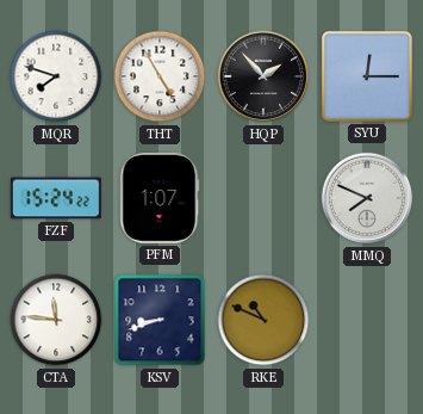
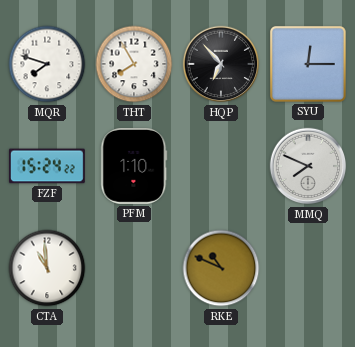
THT: 4:55 -> 7:55
HQP: 1:53 -> 6:53
PFM: 1:07 -> 1:10
CTA: 11:46 -> 10:59
KSV: 8:42 -> none
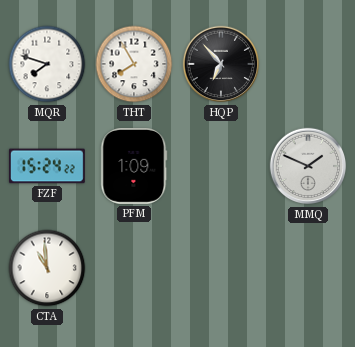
SYU: 12:15 -> none
PFM: 1:10 -> 1:09
MMQ: 7:49 -> 1:49
RKE: 10:49 -> none
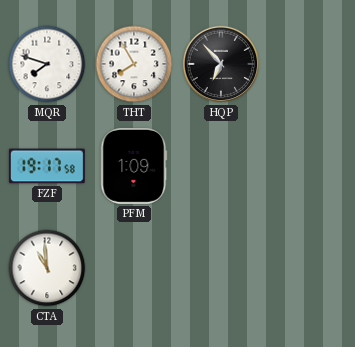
FZF: 15:24 -> 19:17
MMQ: 1:49 -> none
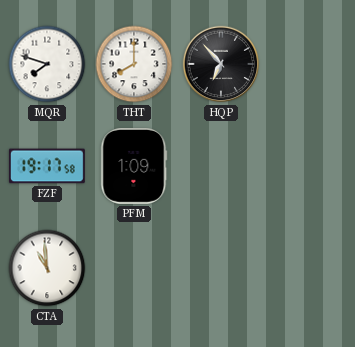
THT: 7:55 -> 8:00
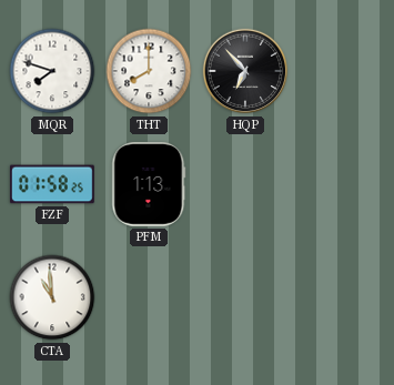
FZF: 19:17 -> 01:58
PFM: 1:09 -> 1:13
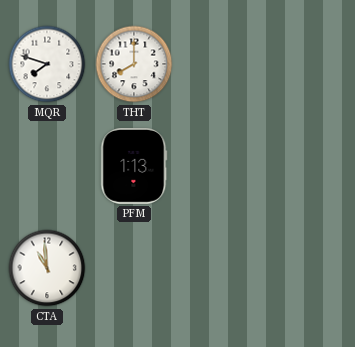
HQP: 6:53 -> none
FZF: 01:58 -> none
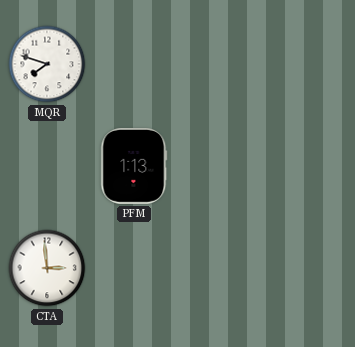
THT: 8:00 -> none
CTA: 10:59 -> 2:59
